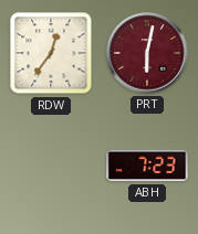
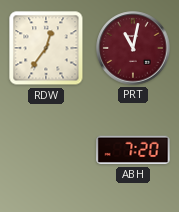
PRT: 6:02 -> 11:02
ABH: 7:23 -> 7:20
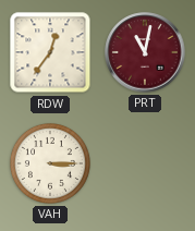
VAH: none -> 3:15
ABH: 7:20 -> none
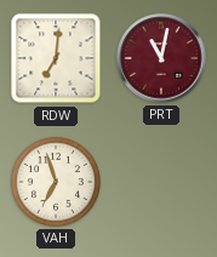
RDW: 12:36 -> 7:01
VAH: 3:15 -> 6:57
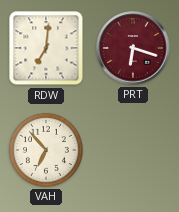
PRT: 11:02 -> 6:18
VAH: 6:57 -> 6:53
